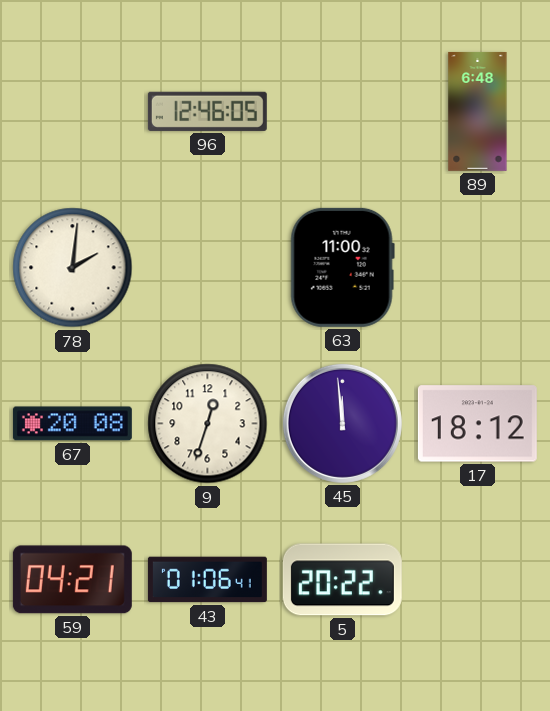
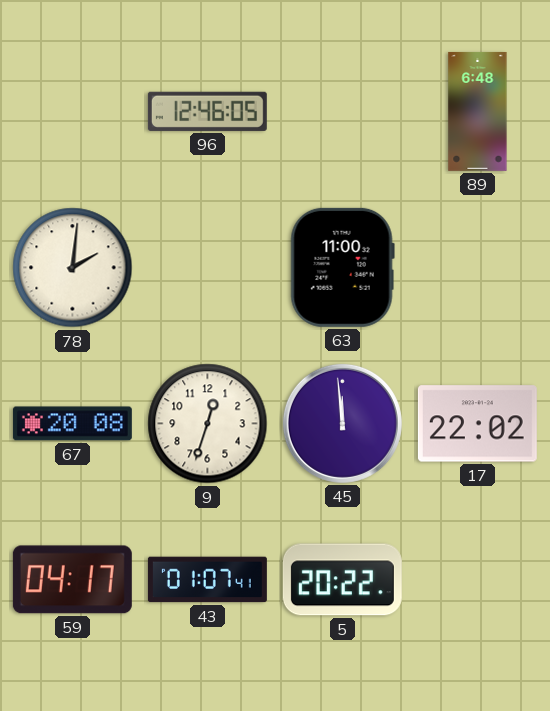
17: 18:12 -> 22:02
59: 04:21 -> 04:17
43: 01:06 -> 01:07
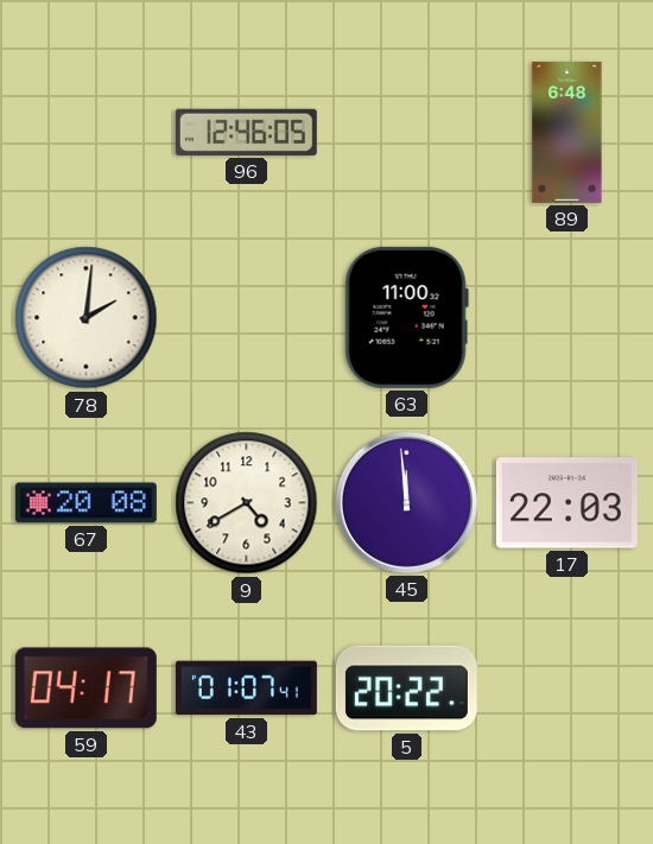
9: 12:33 -> 4:40
17: 22:02 -> 22:03
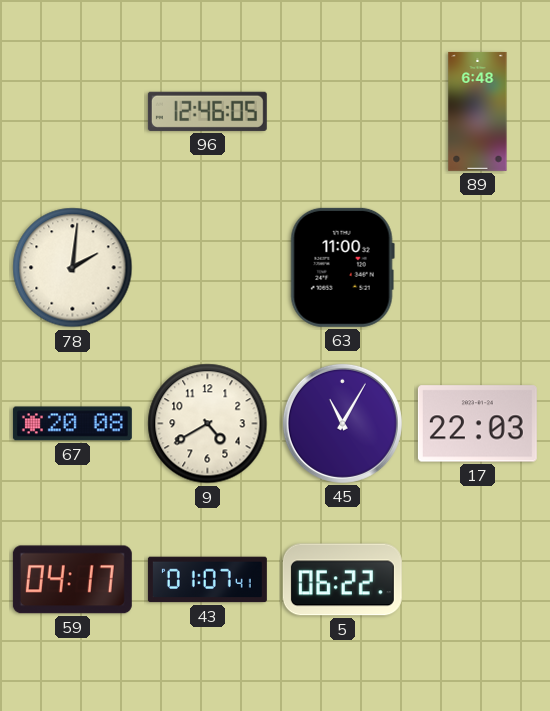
45: 11:59 -> 11:05
5: 20:22 -> 06:22
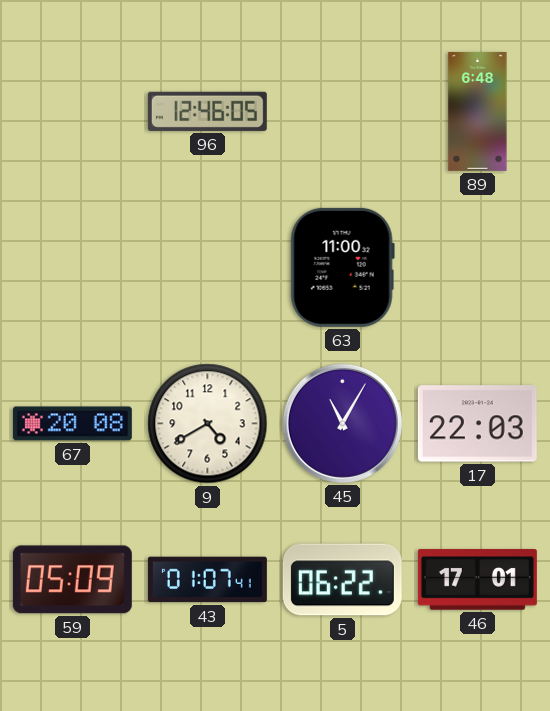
78: 2:01 -> none
59: 04:17 -> 05:09
46: none -> 17:01
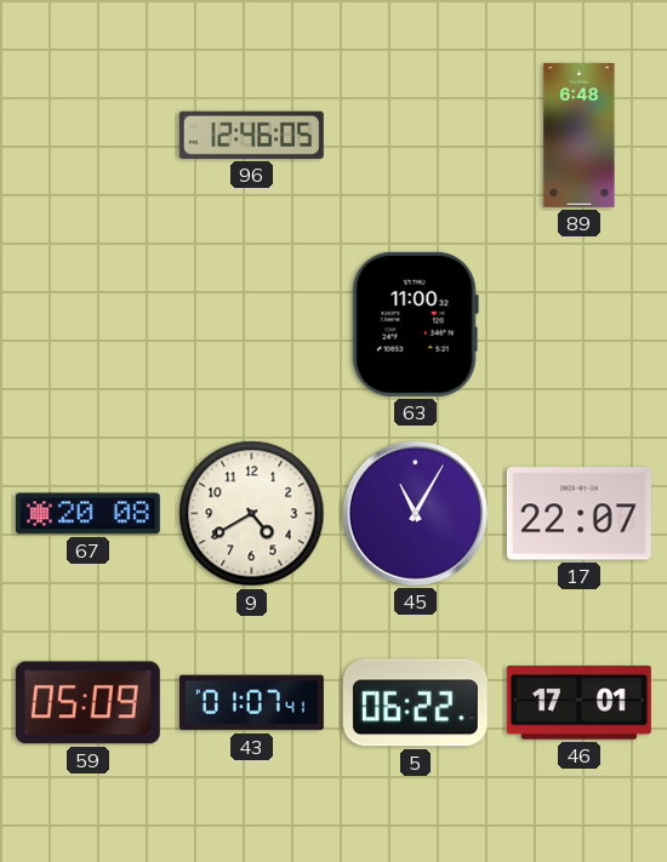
17: 22:03 -> 22:07
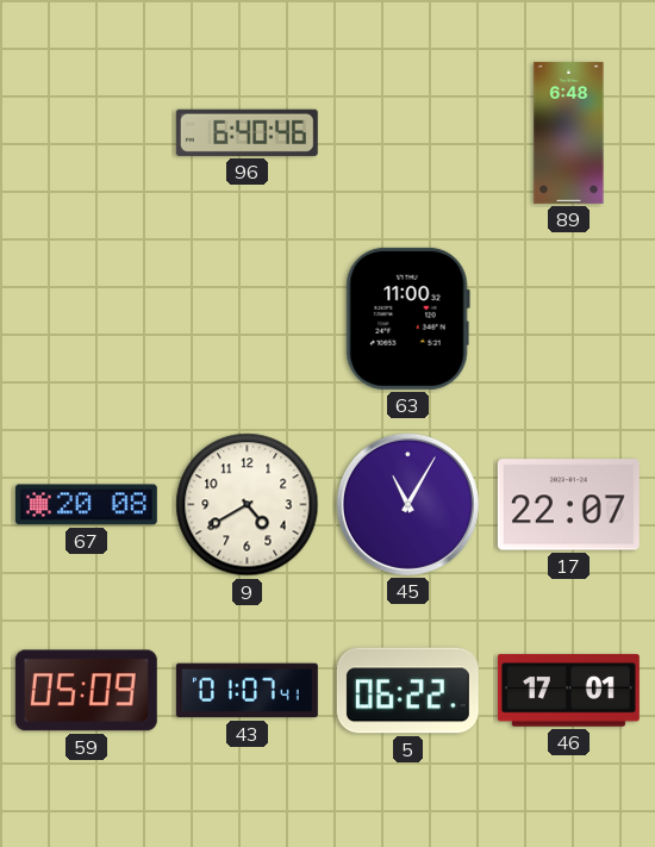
96: 12:46 -> 6:40
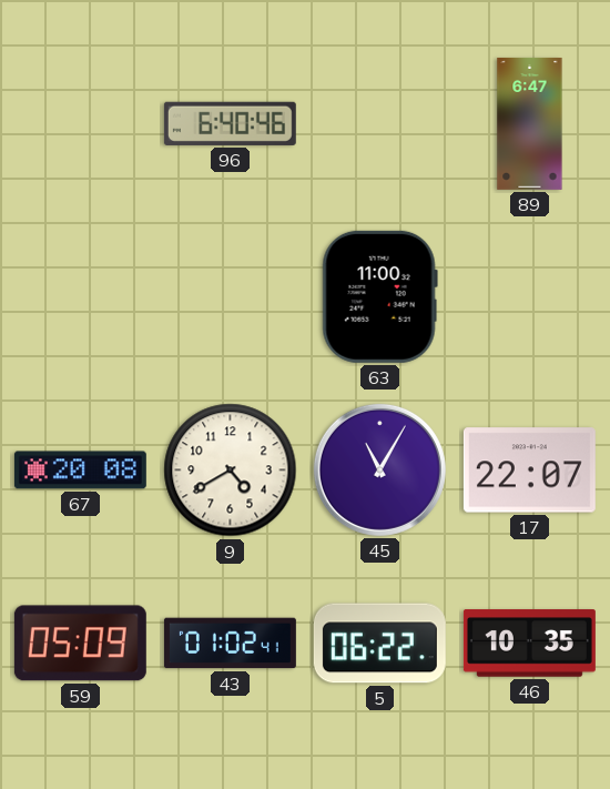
89: 6:48 -> 6:47
43: 01:07 -> 01:02
46: 17:01 -> 10:35
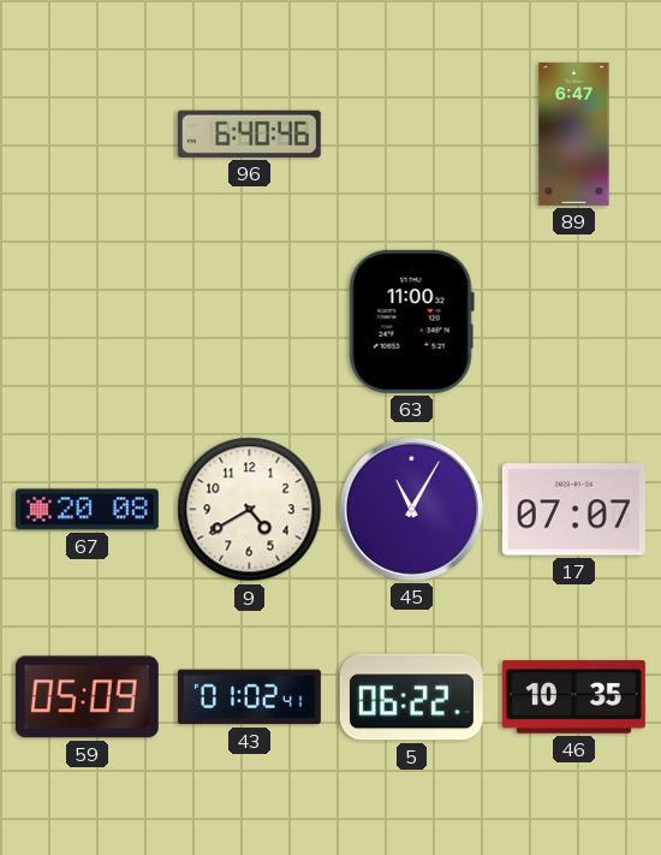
17: 22:07 -> 07:07
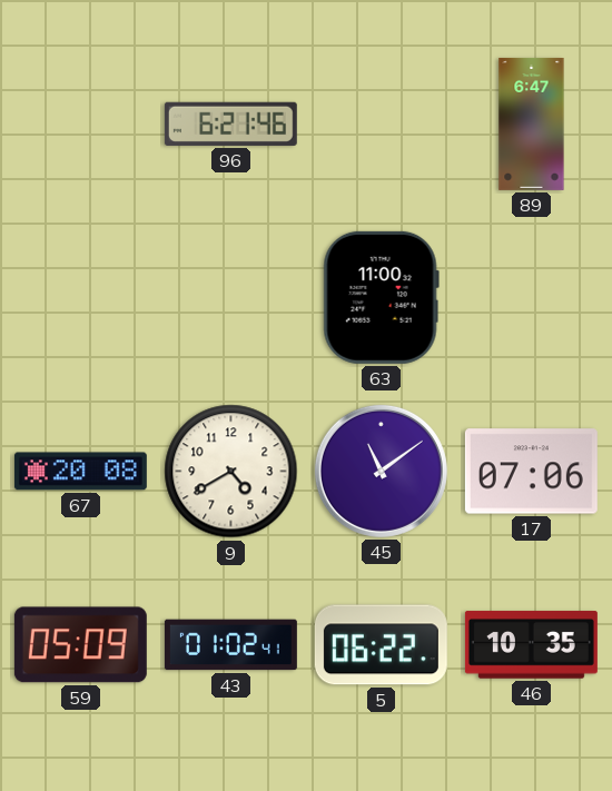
96: 6:40 -> 6:21
45: 11:05 -> 11:09
17: 07:07 -> 07:06
